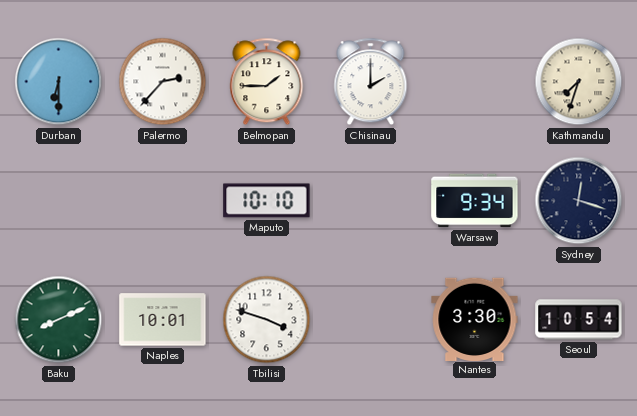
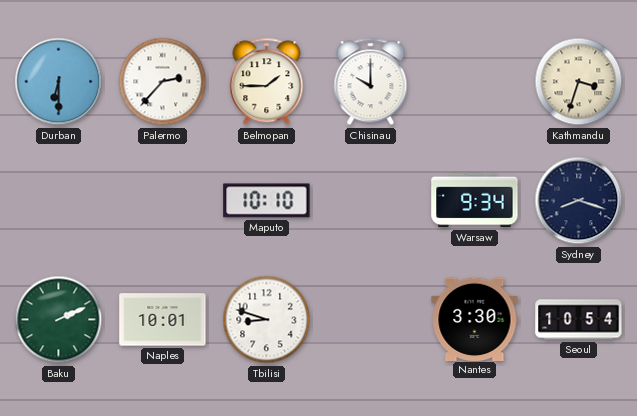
Chisinau: 2:00 -> 10:00
Kathmandu: 7:33 -> 3:33
Sydney: 12:18 -> 8:18
Baku: 8:11 -> 2:11
Tbilisi: 3:48 -> 8:48
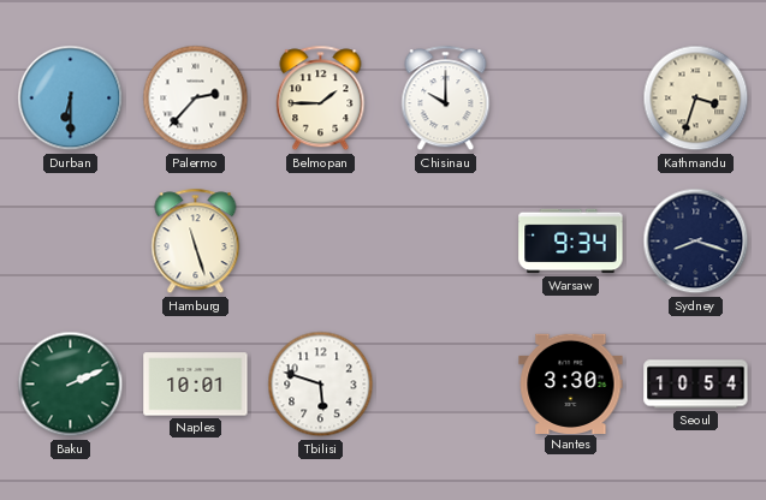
Hamburg: none -> 11:27
Maputo: 10:10 -> none
Tbilisi: 8:48 -> 5:48
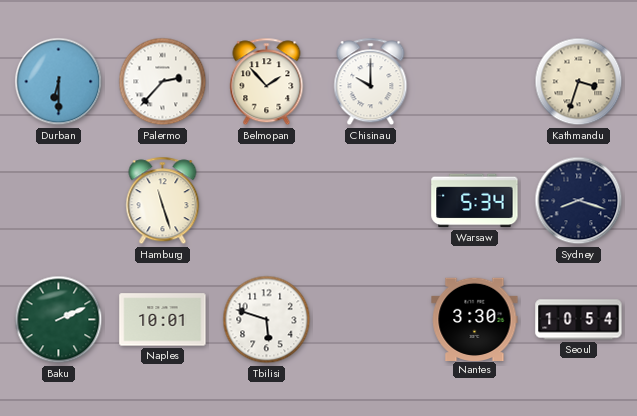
Belmopan: 1:45 -> 1:53
Warsaw: 9:34 -> 5:34
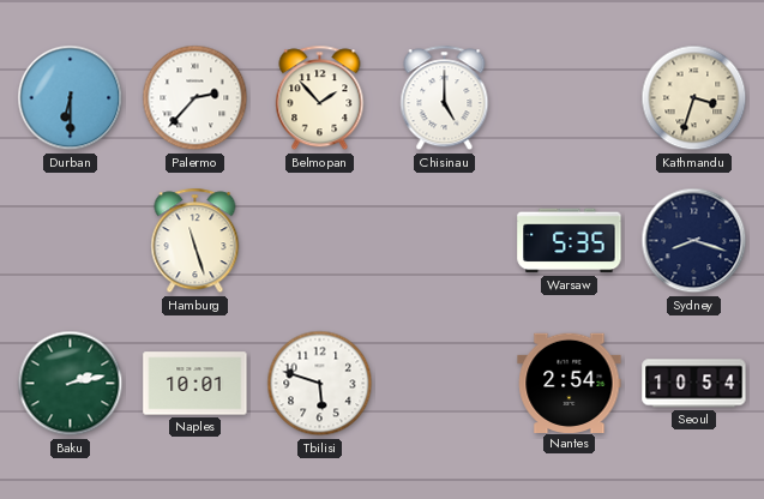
Chisinau: 10:00 -> 5:00
Warsaw: 5:34 -> 5:35
Baku: 2:11 -> 2:13
Nantes: 3:30 -> 2:54
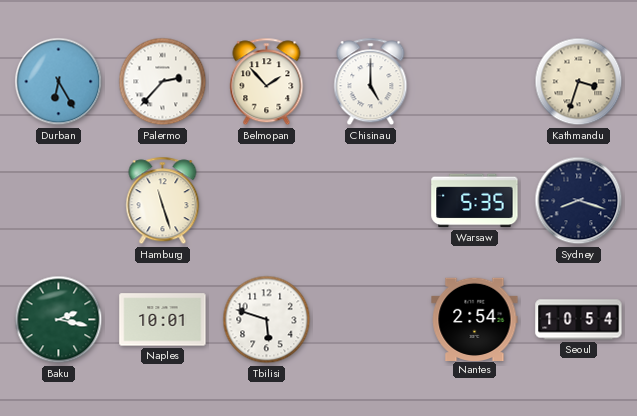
Durban: 6:30 -> 6:25
Baku: 2:13 -> 2:17
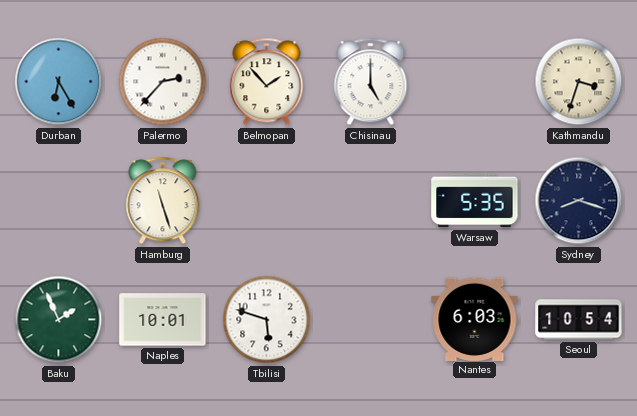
Baku: 2:17 -> 1:56
Nantes: 2:54 -> 6:03
